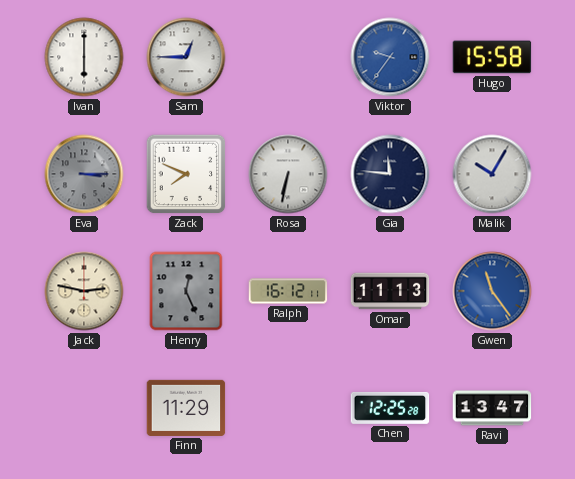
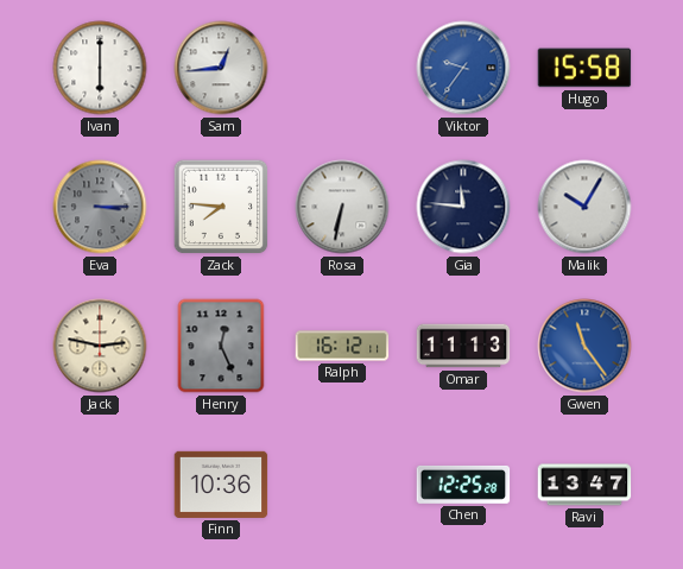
Sam: 12:45 -> 12:44
Zack: 7:49 -> 7:46
Finn: 11:29 -> 10:36
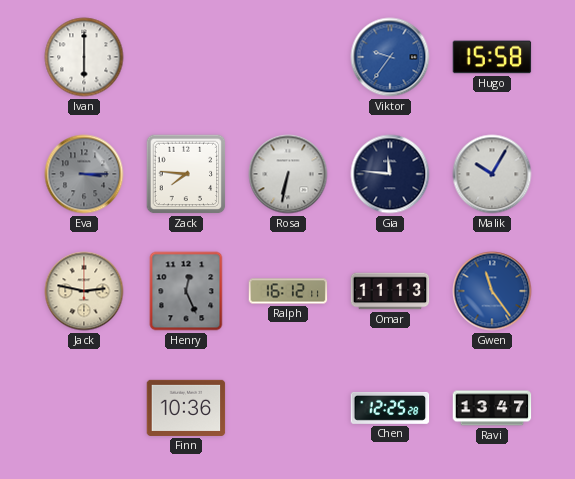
Sam: 12:44 -> none
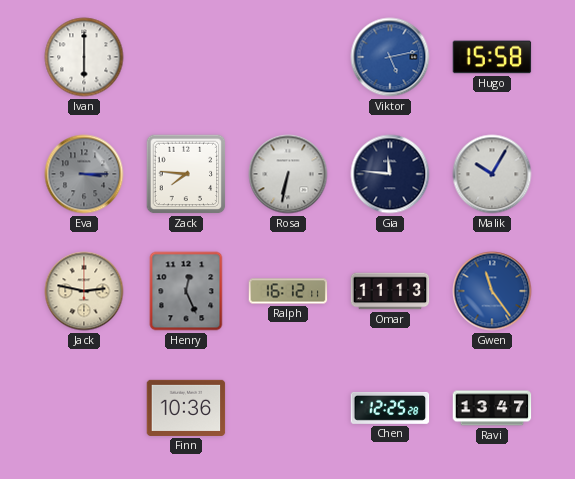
Viktor: 9:36 -> 5:13
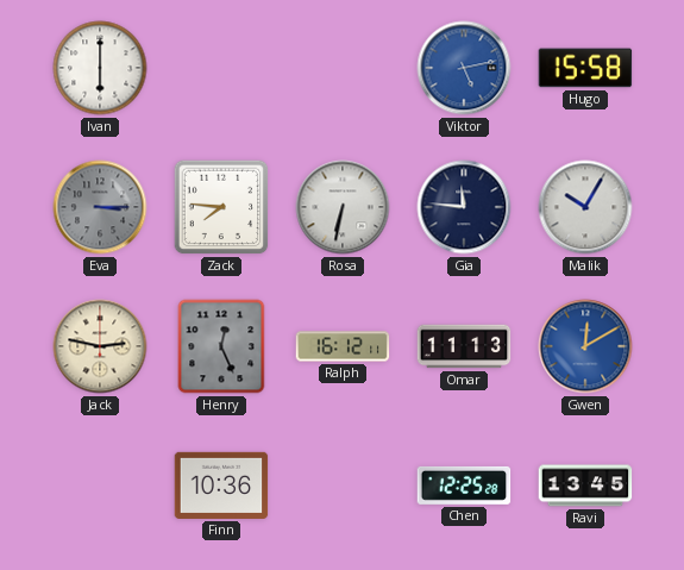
Gwen: 11:24 -> 12:10
Ravi: 13:47 -> 13:45
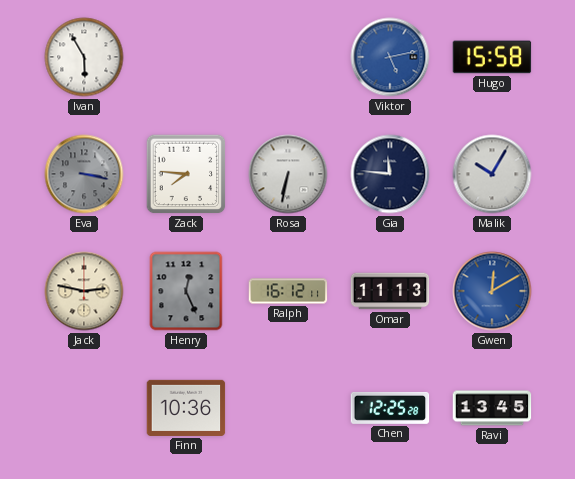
Ivan: 6:00 -> 5:55
Eva: 3:15 -> 3:17
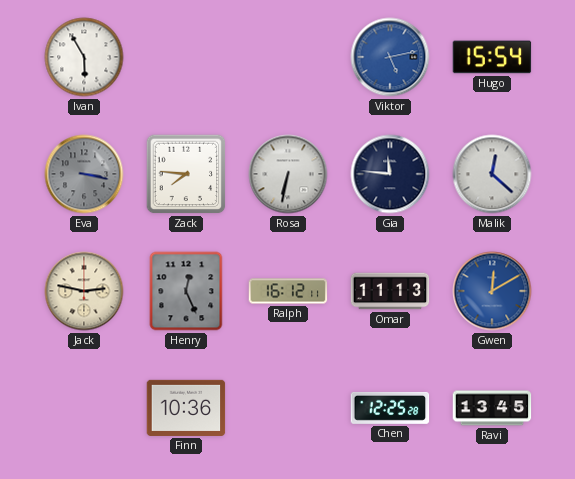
Hugo: 15:58 -> 15:54
Malik: 10:05 -> 12:22
